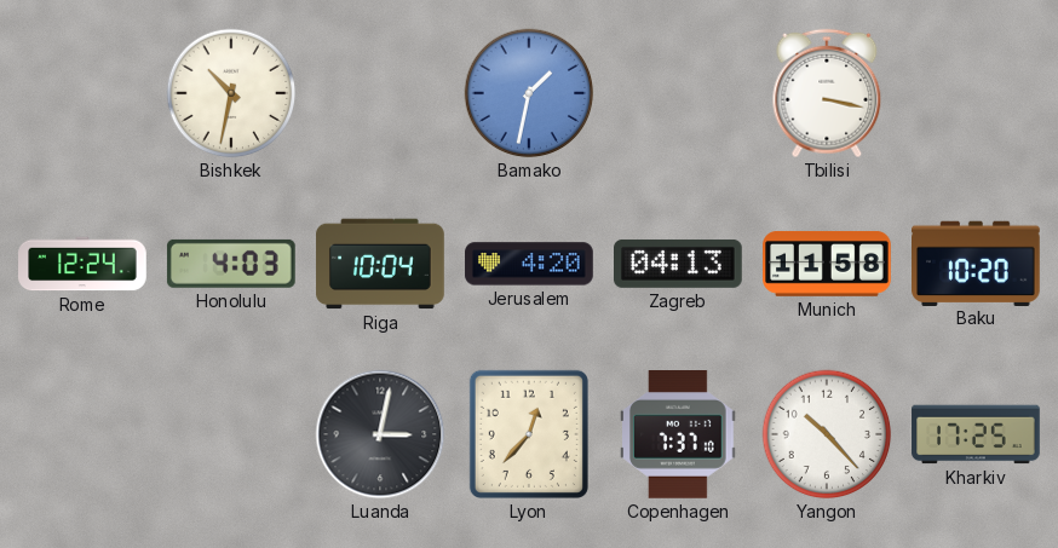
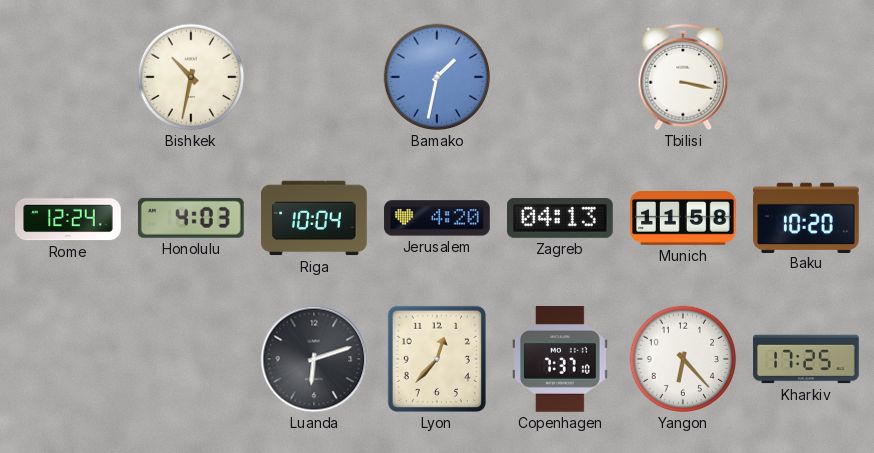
Luanda: 3:02 -> 6:12
Yangon: 10:23 -> 6:23
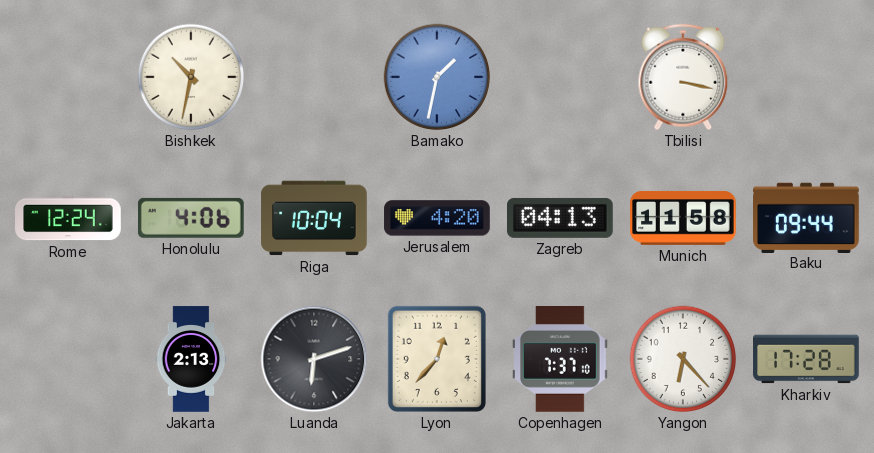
Honolulu: 4:03 -> 4:06
Baku: 10:20 -> 09:44
Jakarta: none -> 2:13
Kharkiv: 17:25 -> 17:28
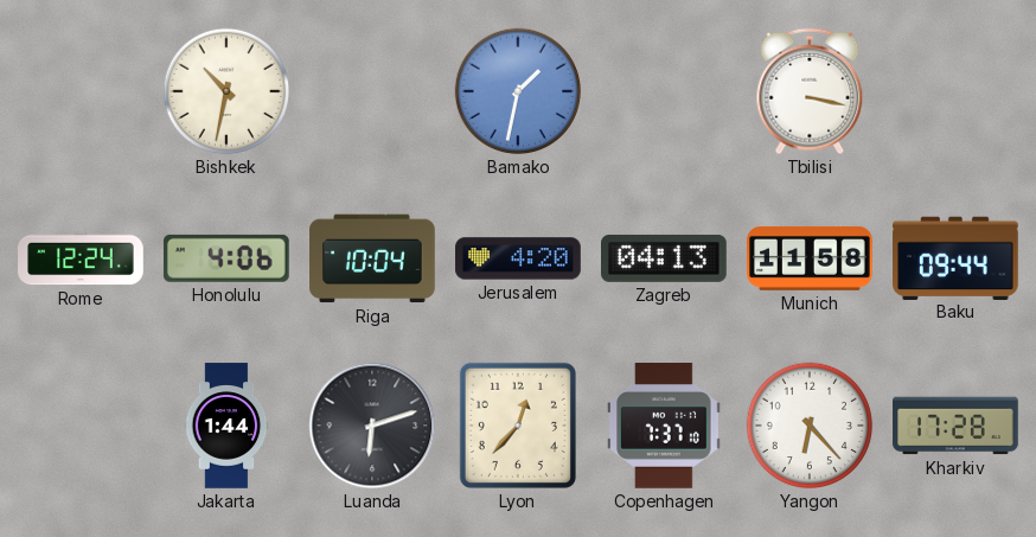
Jakarta: 2:13 -> 1:44
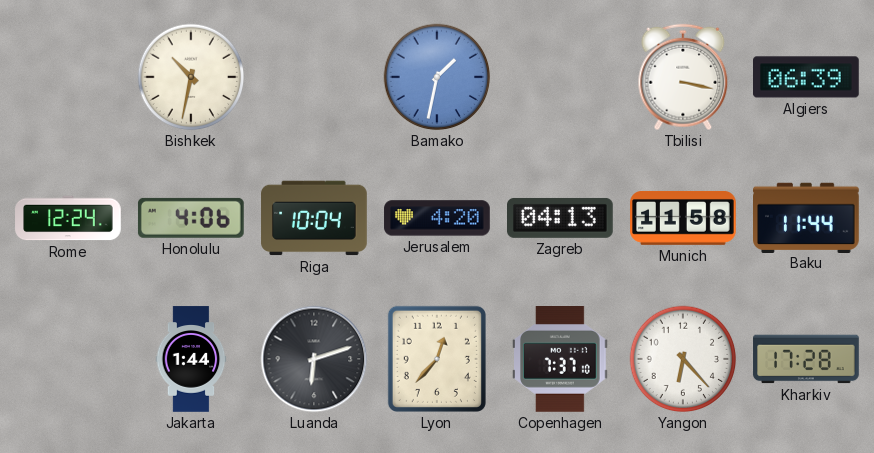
Algiers: none -> 06:39
Baku: 09:44 -> 11:44
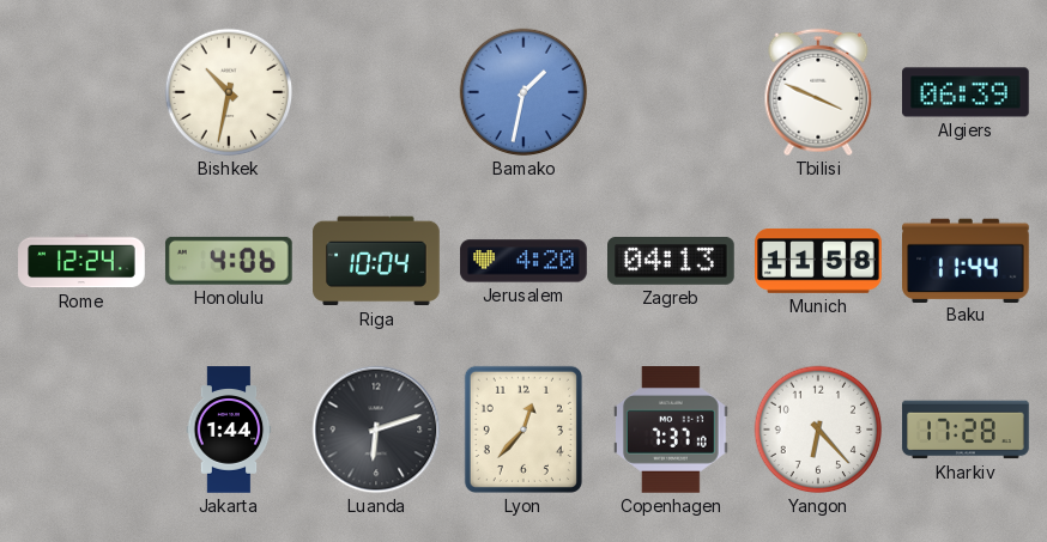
Tbilisi: 3:17 -> 3:49
